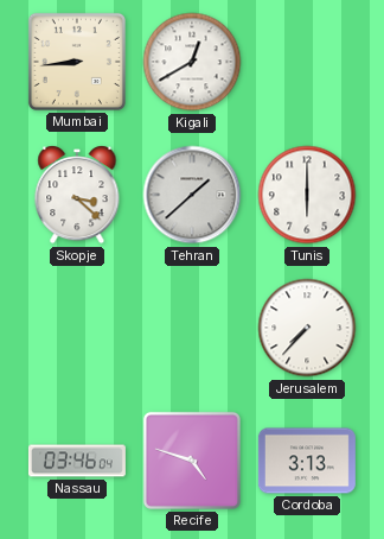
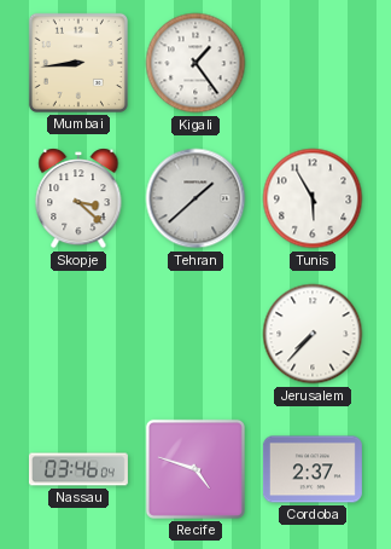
Kigali: 12:40 -> 1:24
Tunis: 6:00 -> 5:55
Cordoba: 3:13 -> 2:37
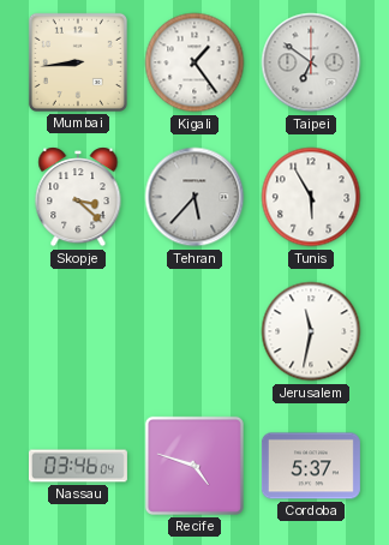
Taipei: none -> 6:51
Tehran: 1:38 -> 5:37
Jerusalem: 7:37 -> 11:32
Cordoba: 2:37 -> 5:37
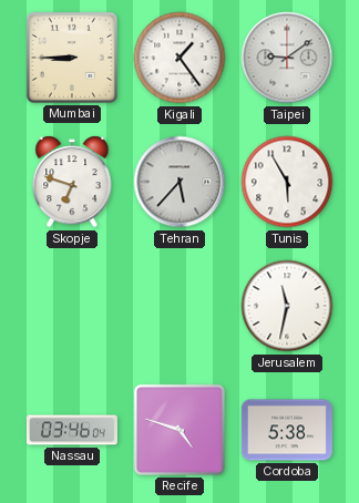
Mumbai: 8:44 -> 8:45
Taipei: 6:51 -> 9:09
Skopje: 3:22 -> 6:48
Cordoba: 5:37 -> 5:38
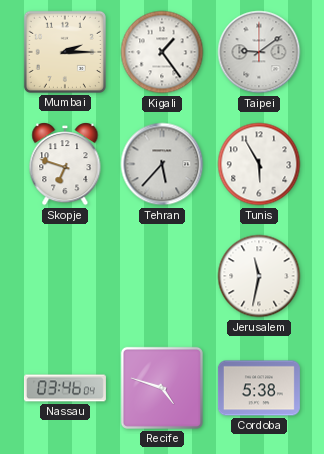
Mumbai: 8:45 -> 2:15
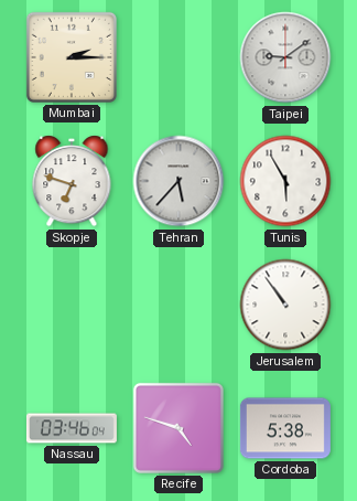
Kigali: 1:24 -> none
Jerusalem: 11:32 -> 10:54
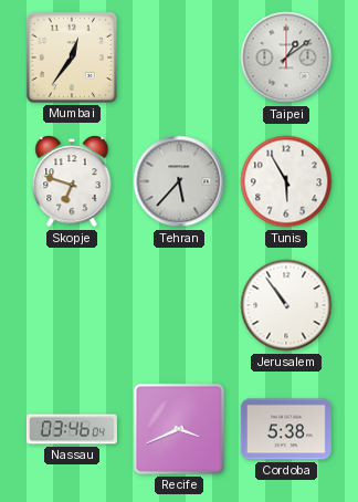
Mumbai: 2:15 -> 12:36
Taipei: 9:09 -> 1:09
Recife: 4:48 -> 3:41
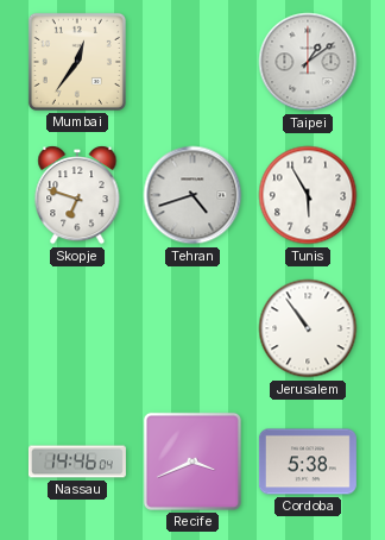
Tehran: 5:37 -> 4:42
Nassau: 03:46 -> 14:46
